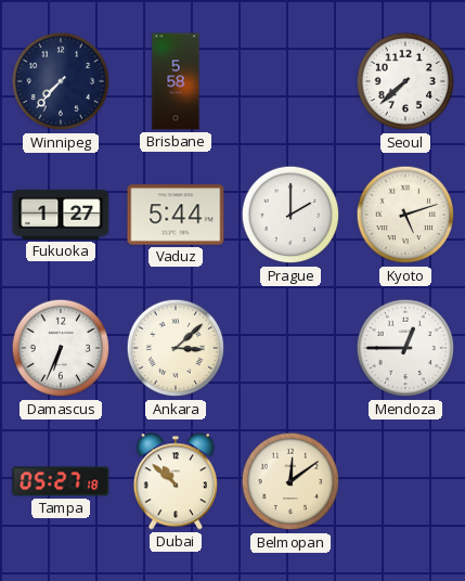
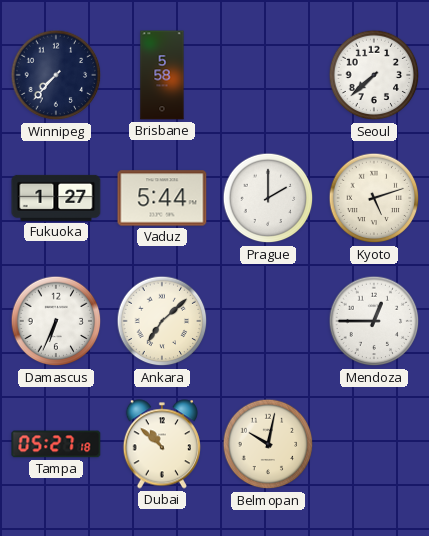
Ankara: 3:08 -> 7:08
Belmopan: 12:09 -> 10:02
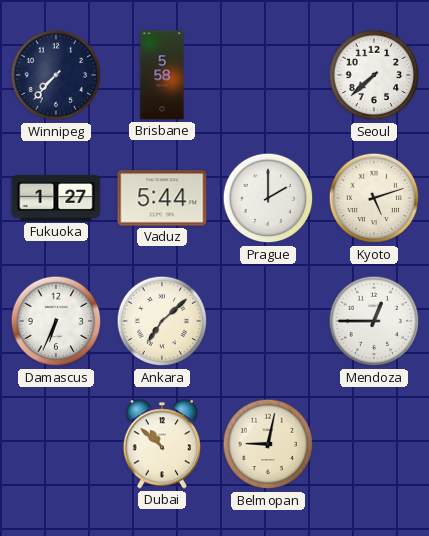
Tampa: 05:27 -> none
Belmopan: 10:02 -> 9:02
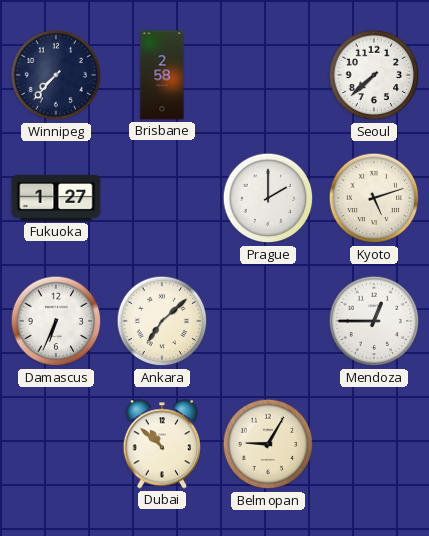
Brisbane: 5:58 -> 2:58
Vaduz: 5:44 -> none
Belmopan: 9:02 -> 9:05
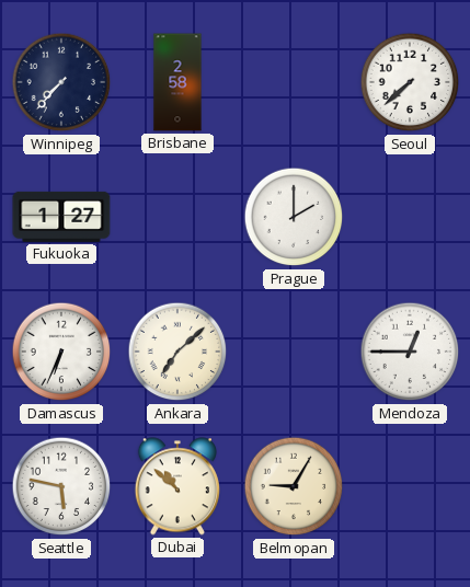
Kyoto: 5:12 -> none
Seattle: none -> 5:47
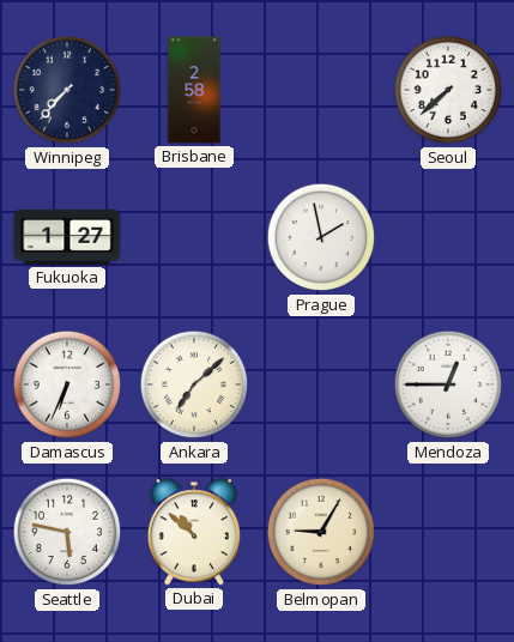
Prague: 2:00 -> 1:58
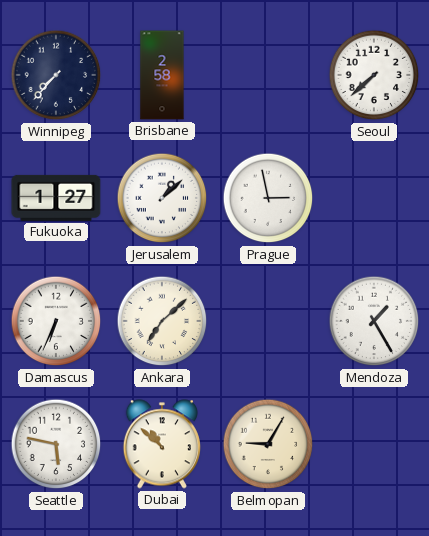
Jerusalem: none -> 1:08
Prague: 1:58 -> 2:58
Mendoza: 12:45 -> 1:25
